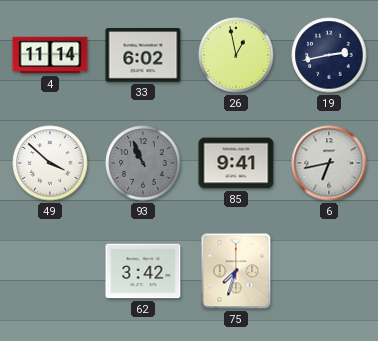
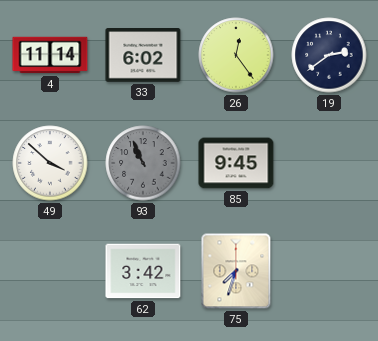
26: 12:58 -> 12:24
19: 2:43 -> 2:39
85: 9:41 -> 9:45
6: 6:43 -> none
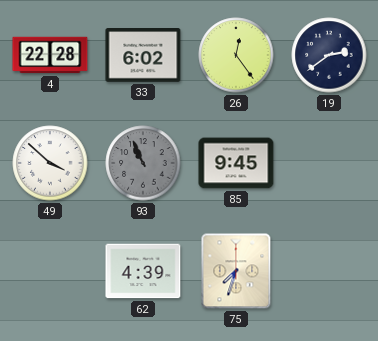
4: 11:14 -> 22:28
62: 3:42 -> 4:39
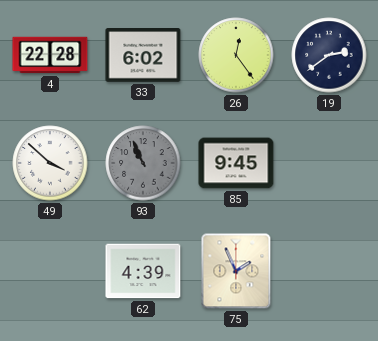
75: 7:33 -> 1:56
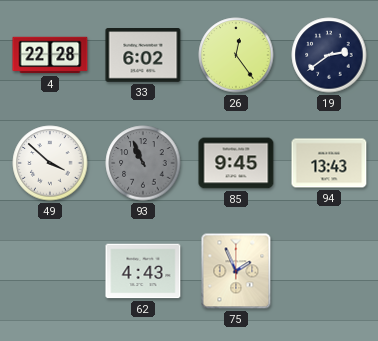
94: none -> 13:43
62: 4:39 -> 4:43
